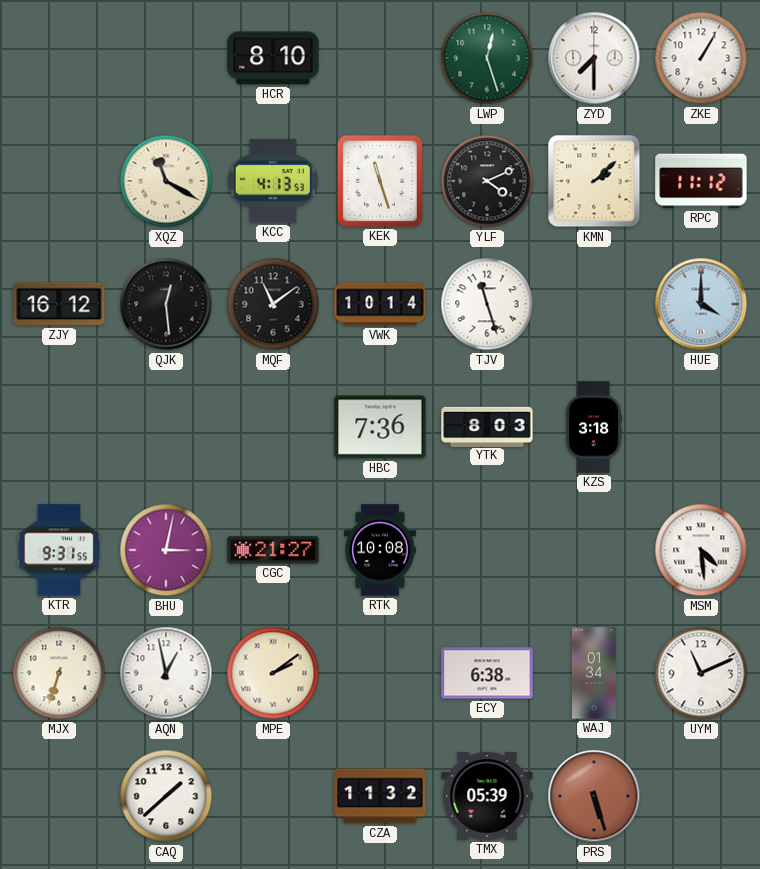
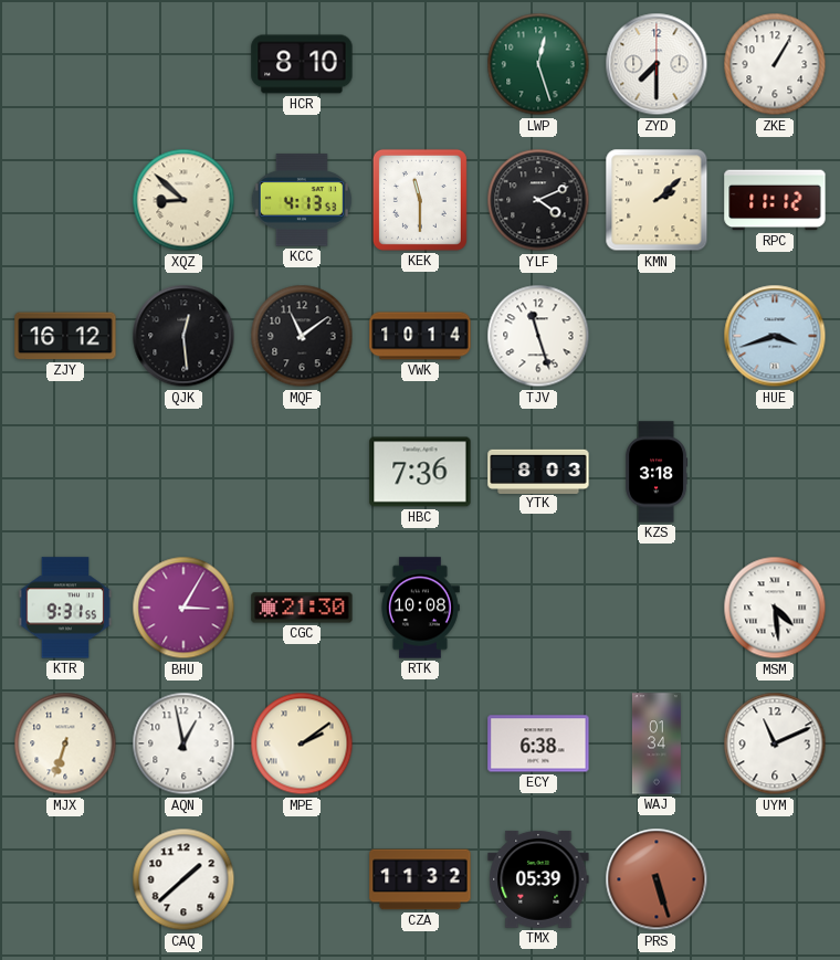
XQZ: 11:20 -> 8:52
KEK: 11:27 -> 11:30
HUE: 4:00 -> 3:42
BHU: 3:02 -> 3:05
CGC: 21:27 -> 21:30
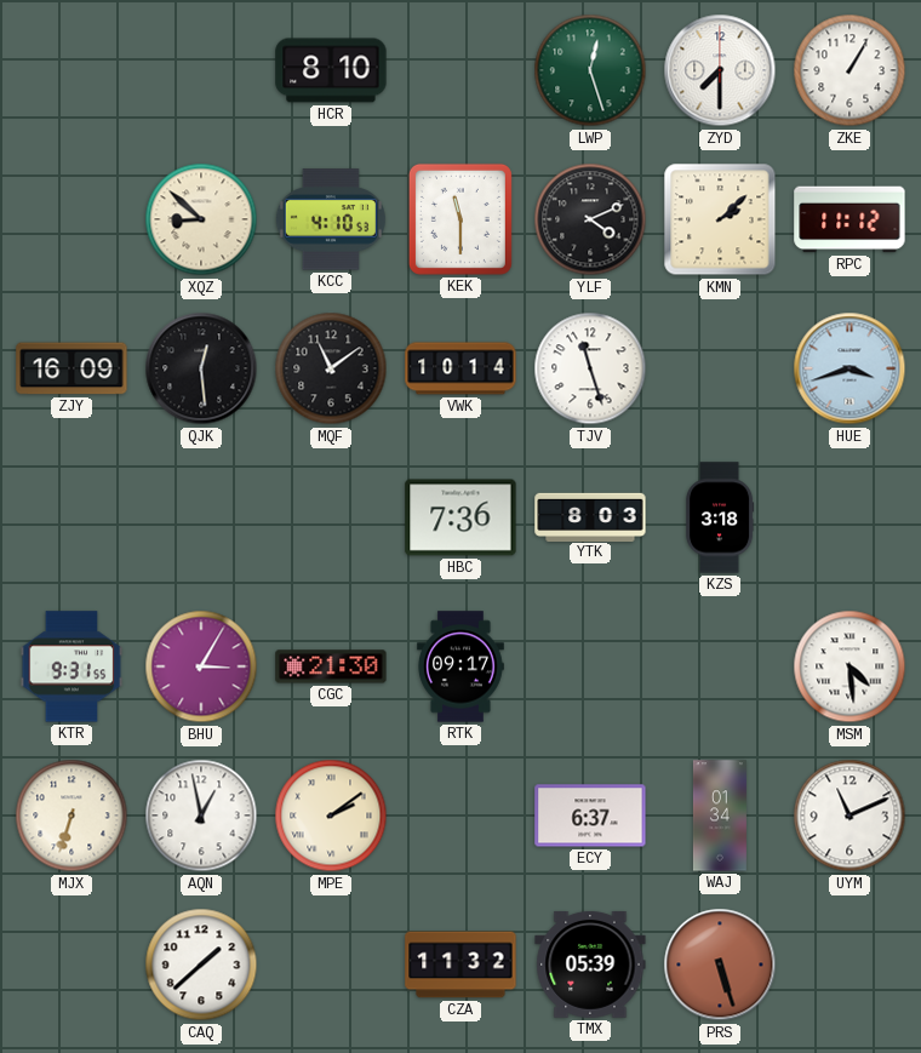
KCC: 4:13 -> 4:10
ZJY: 16:12 -> 16:09
RTK: 10:08 -> 09:17
ECY: 6:38 -> 6:37
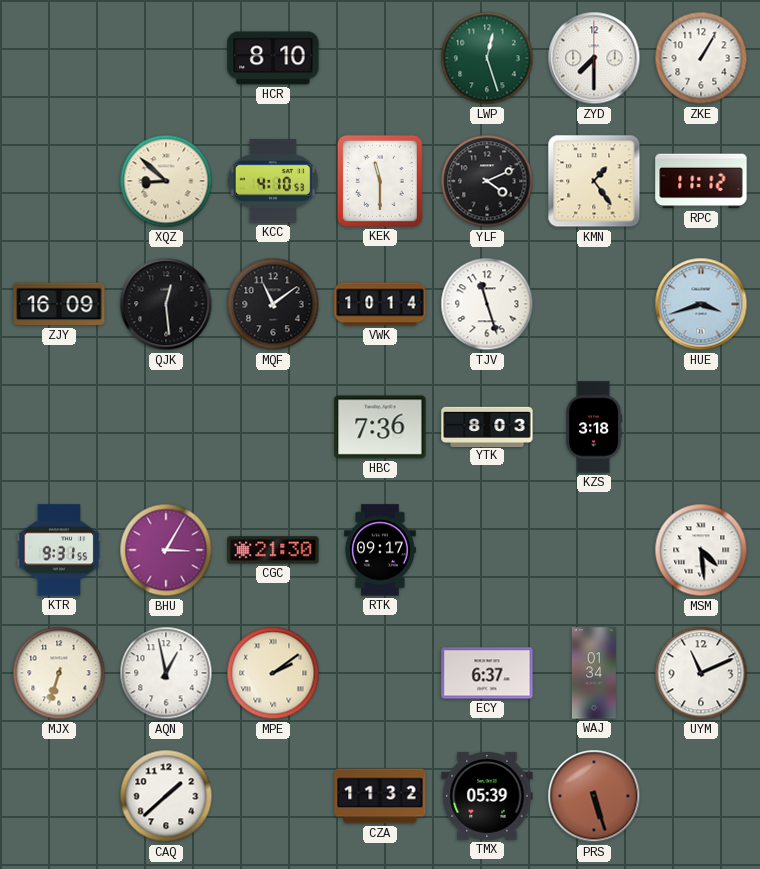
KMN: 2:08 -> 1:24
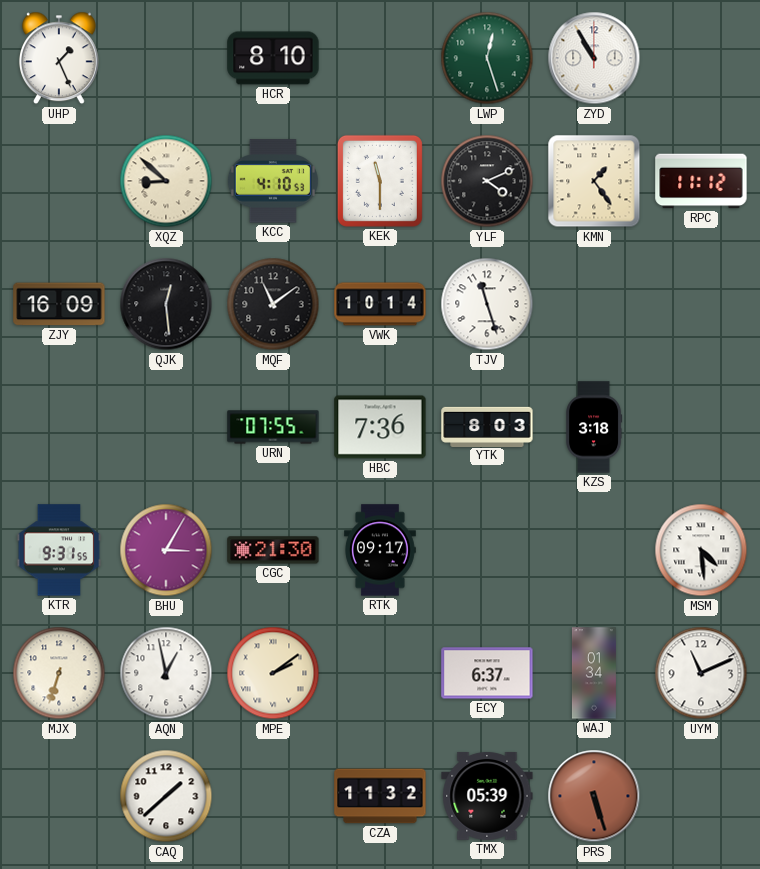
UHP: none -> 1:26
ZYD: 7:30 -> 10:55
ZKE: 1:05 -> none
HUE: 3:42 -> none
URN: none -> 07:55
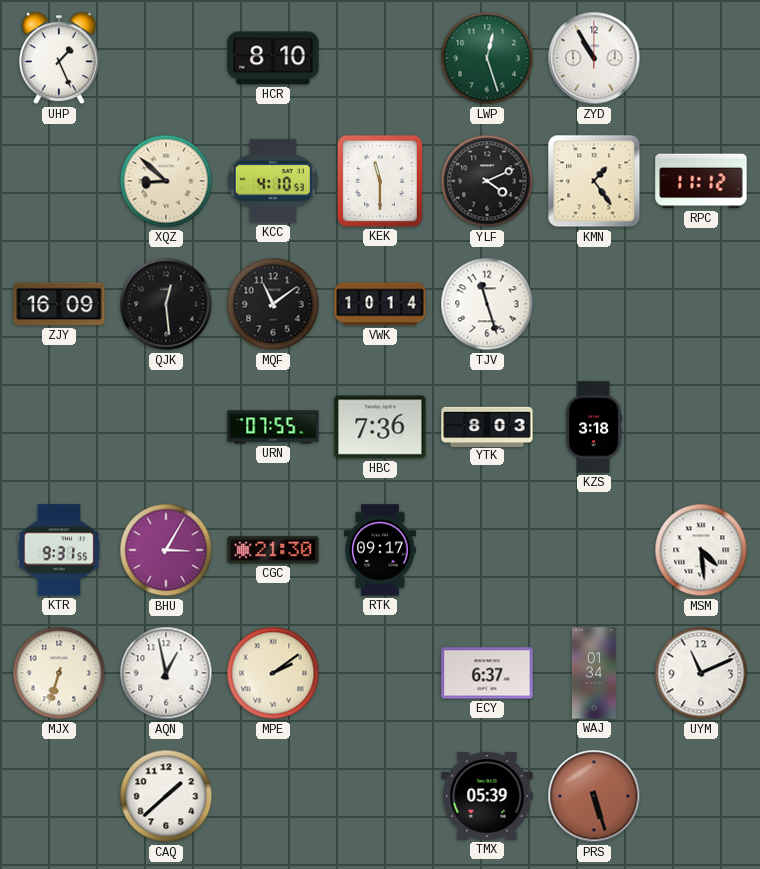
CZA: 11:32 -> none
